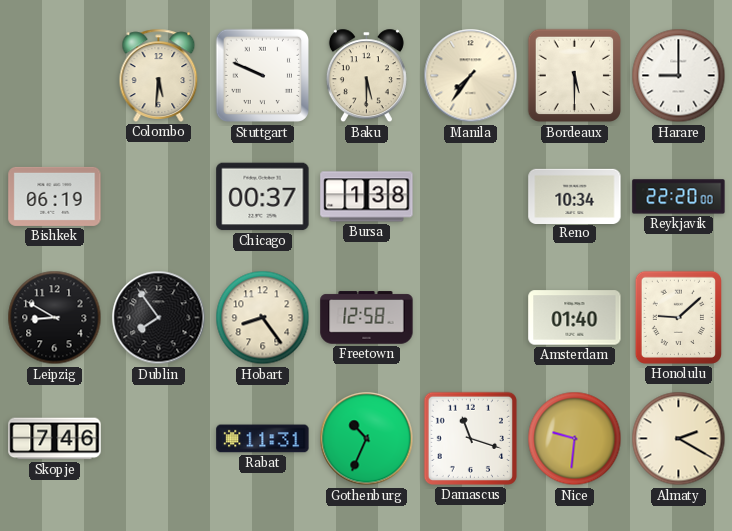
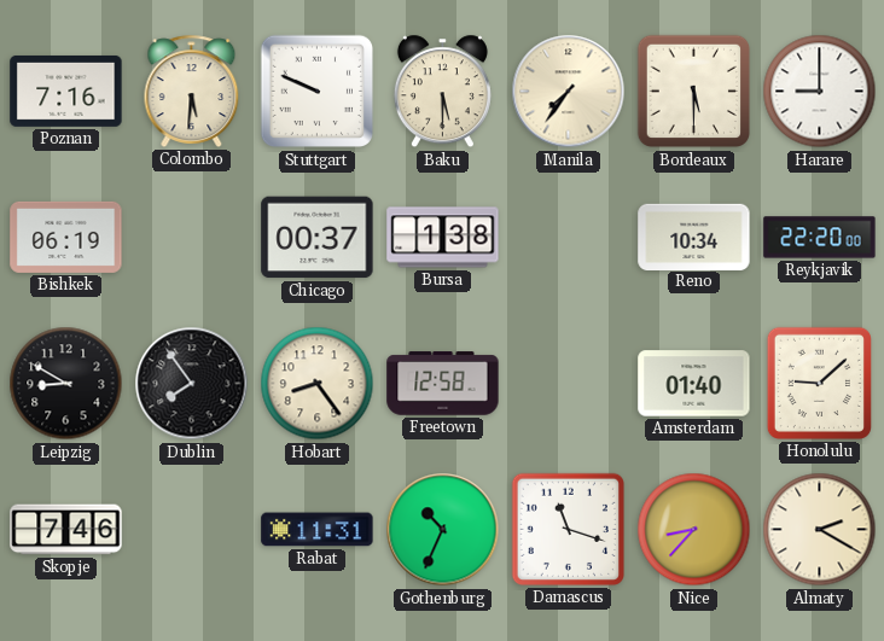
Poznan: none -> 7:16
Nice: 9:31 -> 8:37
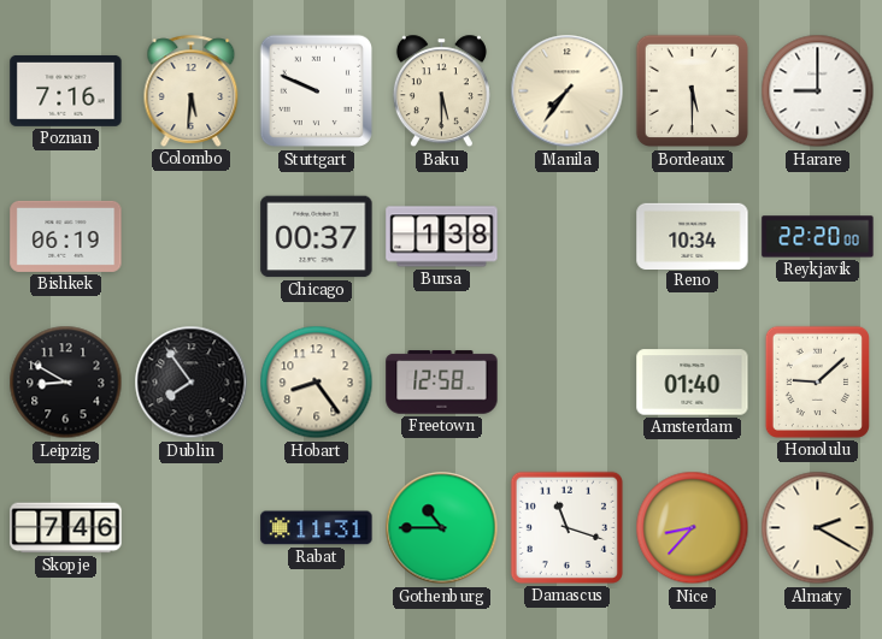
Gothenburg: 10:34 -> 10:45
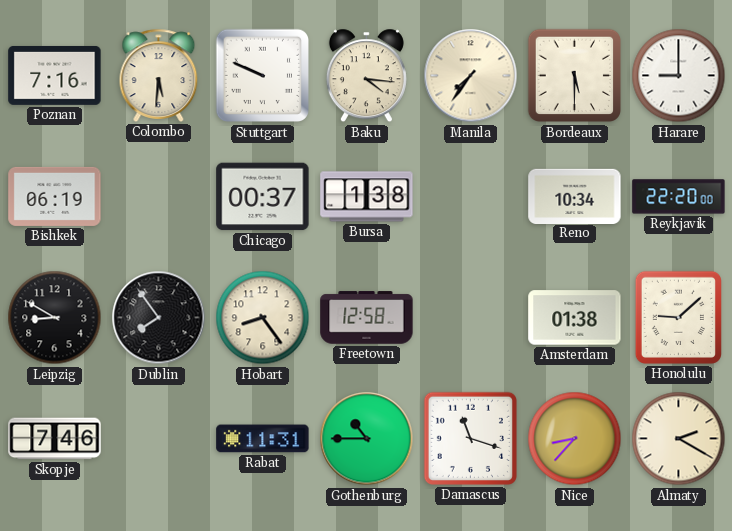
Baku: 5:30 -> 4:16
Amsterdam: 01:40 -> 01:38
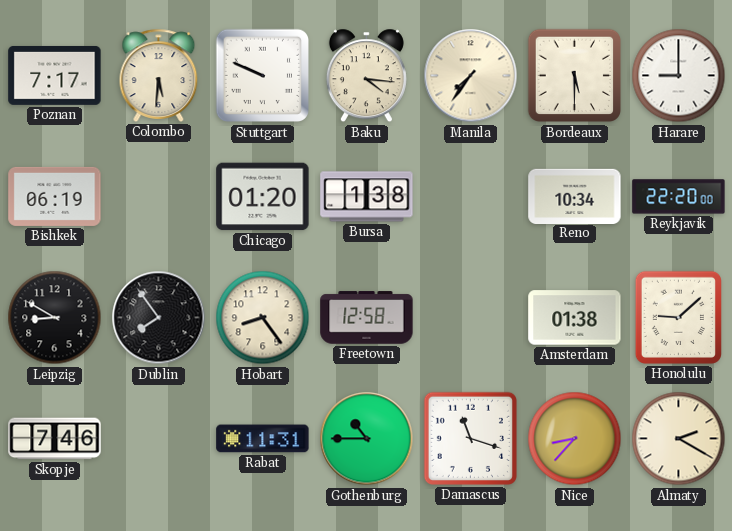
Poznan: 7:16 -> 7:17
Chicago: 00:37 -> 01:20
